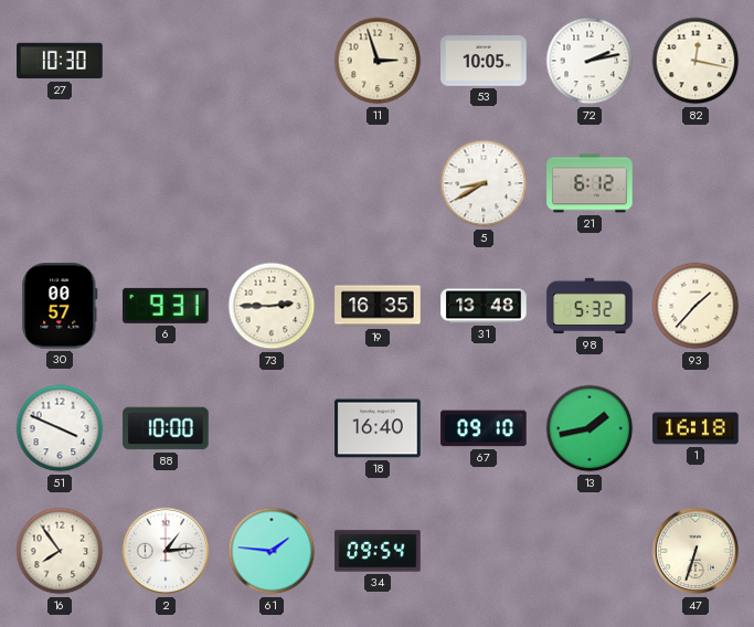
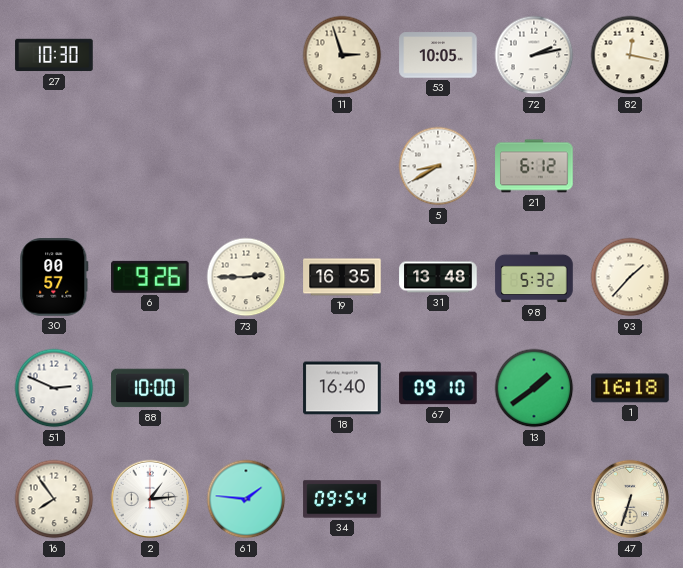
6: 9:31 -> 9:26
51: 3:49 -> 2:49
13: 1:43 -> 1:39
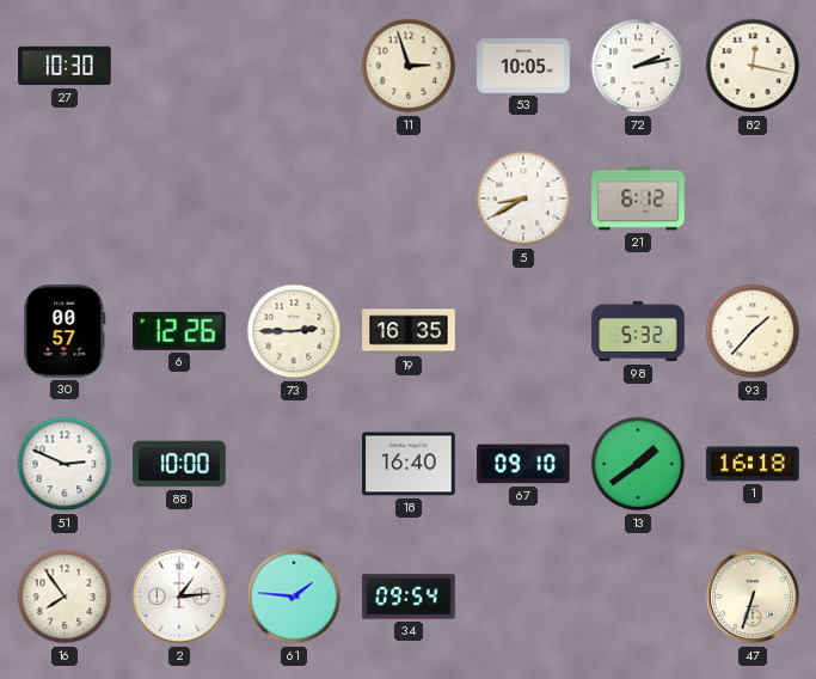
6: 9:26 -> 12:26
31: 13:48 -> none
